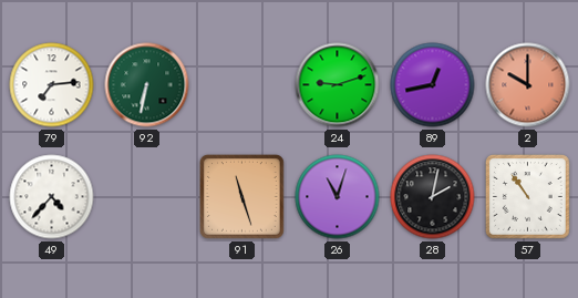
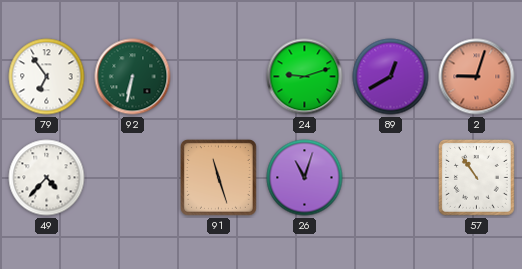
79: 7:14 -> 6:54
89: 12:43 -> 12:40
2: 10:00 -> 9:03
28: 2:02 -> none
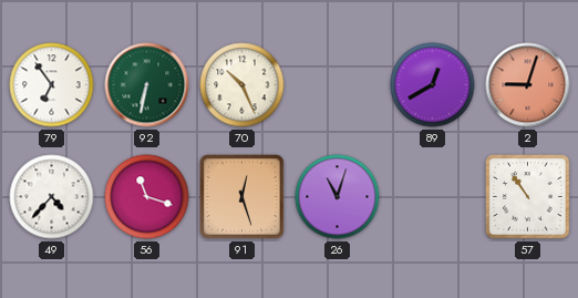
70: none -> 10:26
24: 9:12 -> none
56: none -> 11:18
91: 11:27 -> 12:27
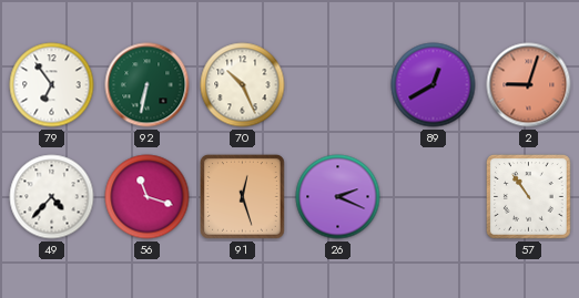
26: 11:03 -> 2:19
